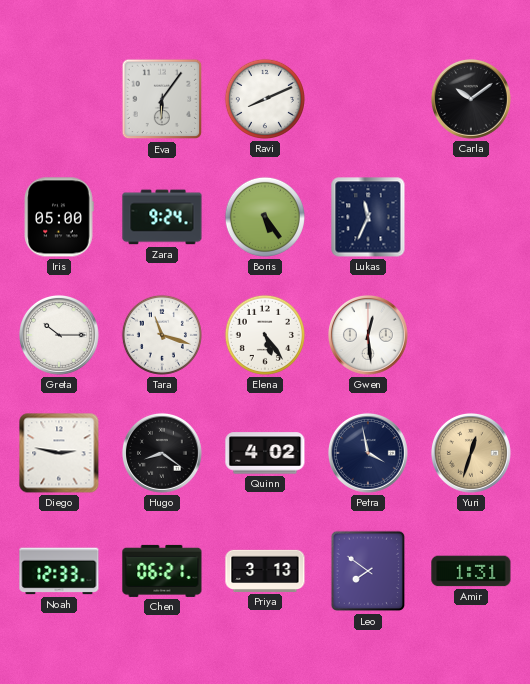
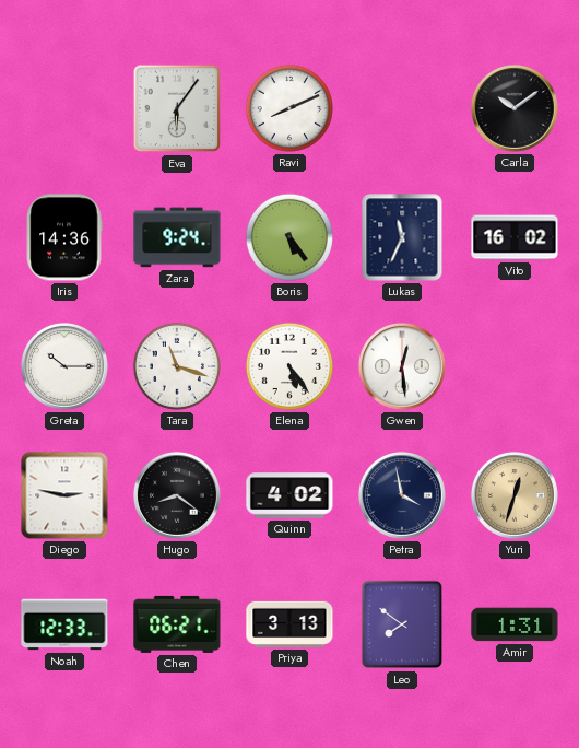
Iris: 05:00 -> 14:36
Vito: none -> 16:02
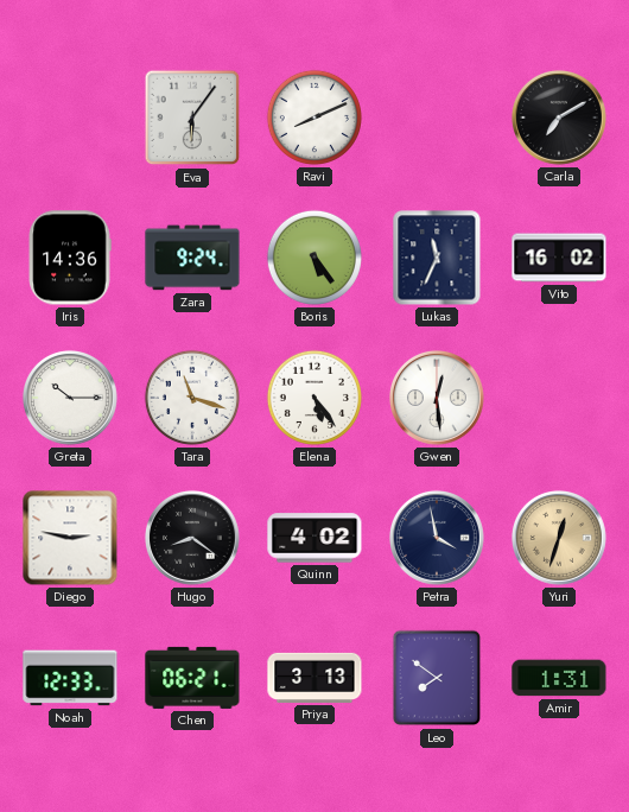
Carla: 10:09 -> 7:10
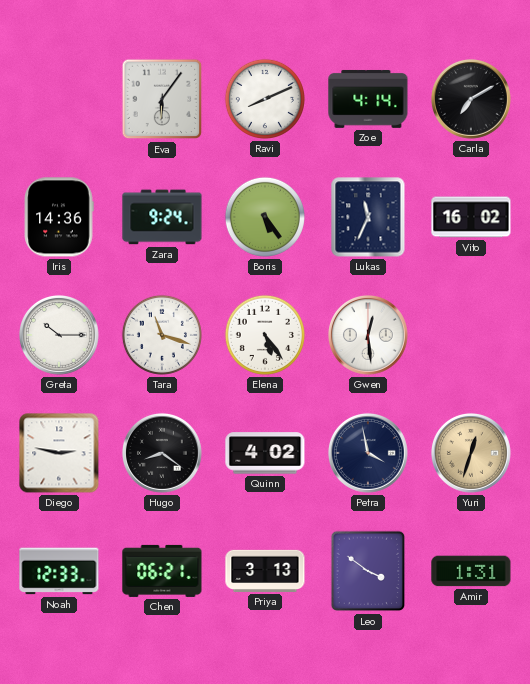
Zoe: none -> 4:14
Leo: 7:51 -> 3:51
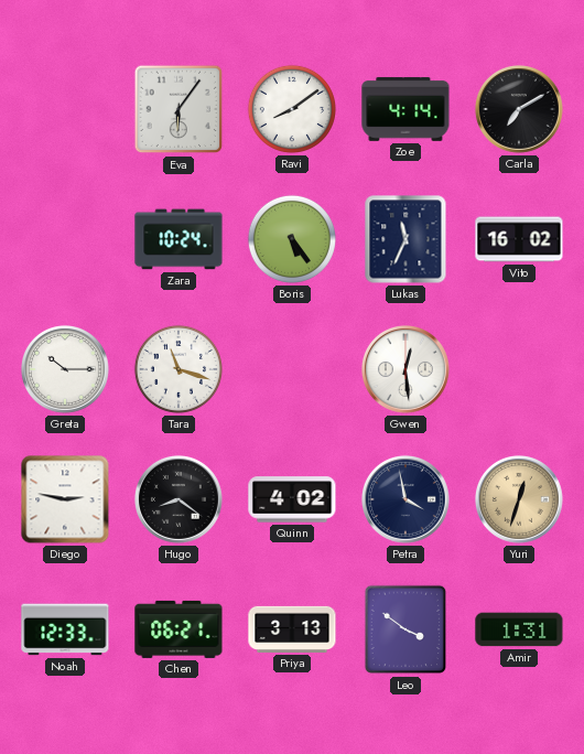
Ravi: 8:11 -> 8:09
Iris: 14:36 -> none
Zara: 9:24 -> 10:24
Elena: 5:24 -> none
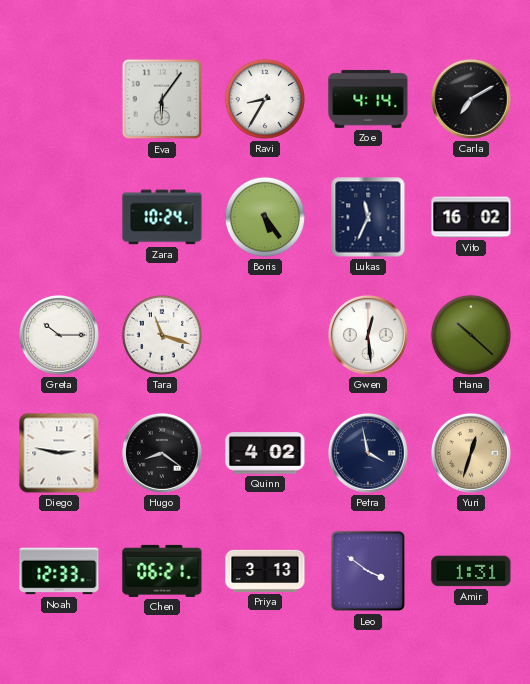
Ravi: 8:09 -> 8:35
Hana: none -> 10:22
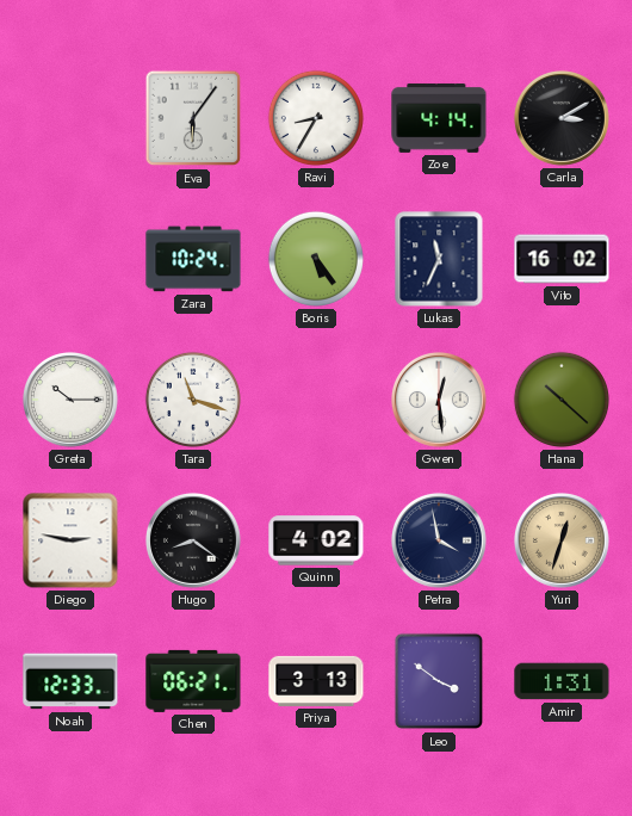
Carla: 7:10 -> 3:10
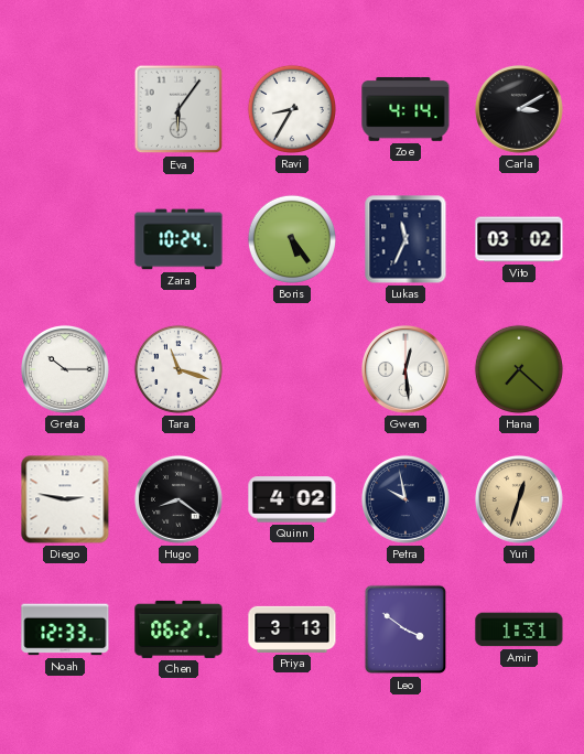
Vito: 16:02 -> 03:02
Hana: 10:22 -> 7:22
Petra: 3:58 -> 9:58
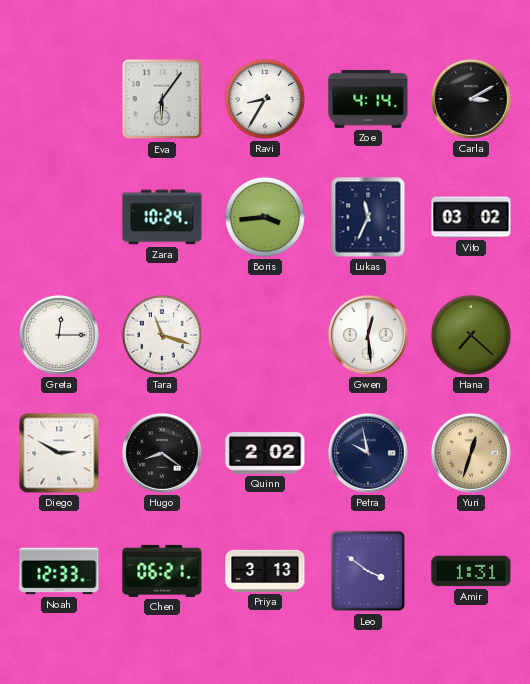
Boris: 5:24 -> 3:44
Greta: 10:15 -> 12:15
Diego: 2:47 -> 2:50
Quinn: 4:02 -> 2:02
